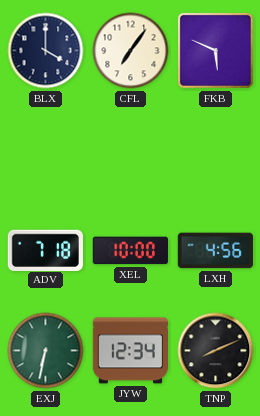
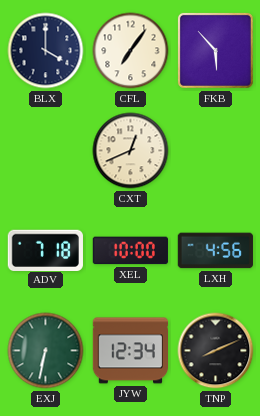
FKB: 5:49 -> 5:53
CXT: none -> 12:41
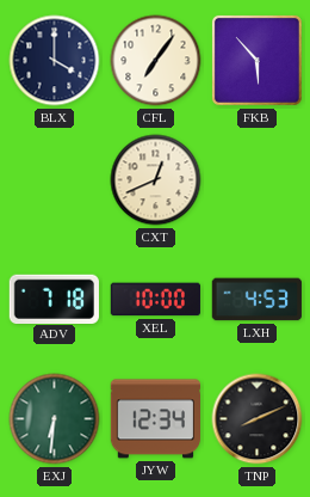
LXH: 4:56 -> 4:53
EXJ: 6:32 -> 6:31
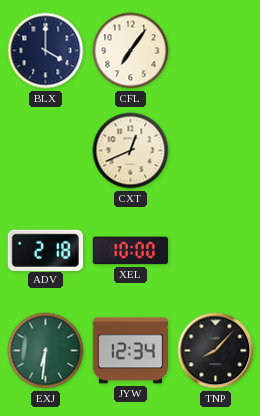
FKB: 5:53 -> none
ADV: 7:18 -> 2:18
LXH: 4:53 -> none
TNP: 8:11 -> 8:07
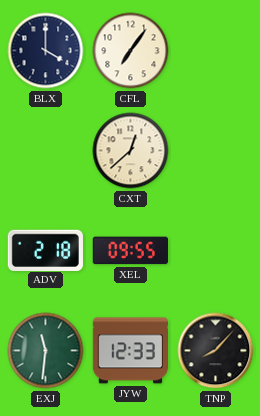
CXT: 12:41 -> 12:38
XEL: 10:00 -> 09:55
EXJ: 6:31 -> 11:31
JYW: 12:34 -> 12:33
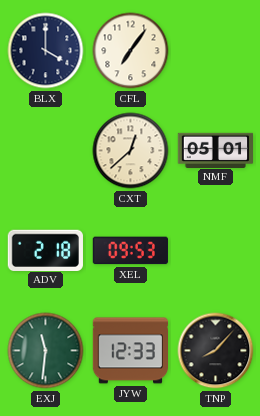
NMF: none -> 05:01
XEL: 09:55 -> 09:53
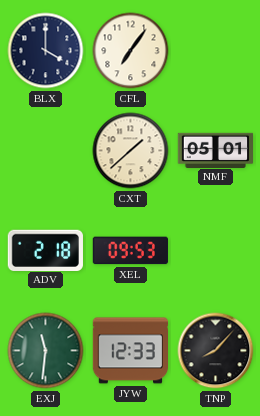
CXT: 12:38 -> 1:38
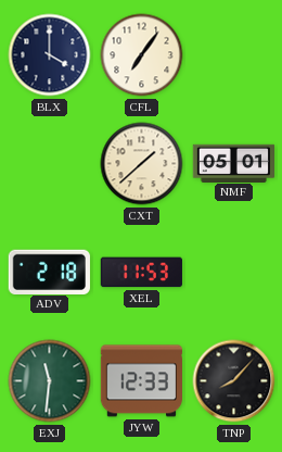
XEL: 09:53 -> 11:53
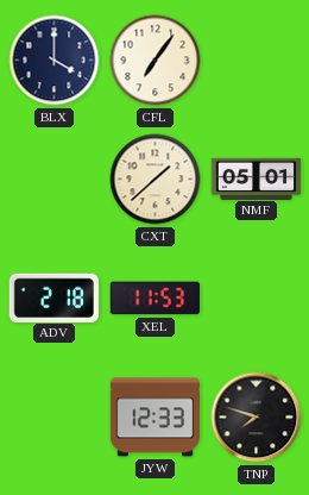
EXJ: 11:31 -> none
TNP: 8:07 -> 7:48
